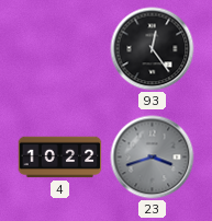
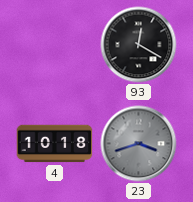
93: 12:24 -> 12:20
4: 10:22 -> 10:18
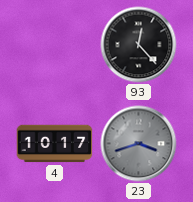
93: 12:20 -> 12:23
4: 10:18 -> 10:17
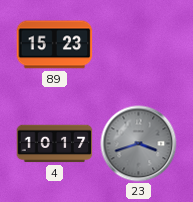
89: none -> 15:23
93: 12:23 -> none
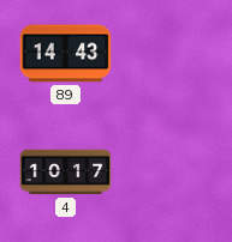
89: 15:23 -> 14:43
23: 3:42 -> none
